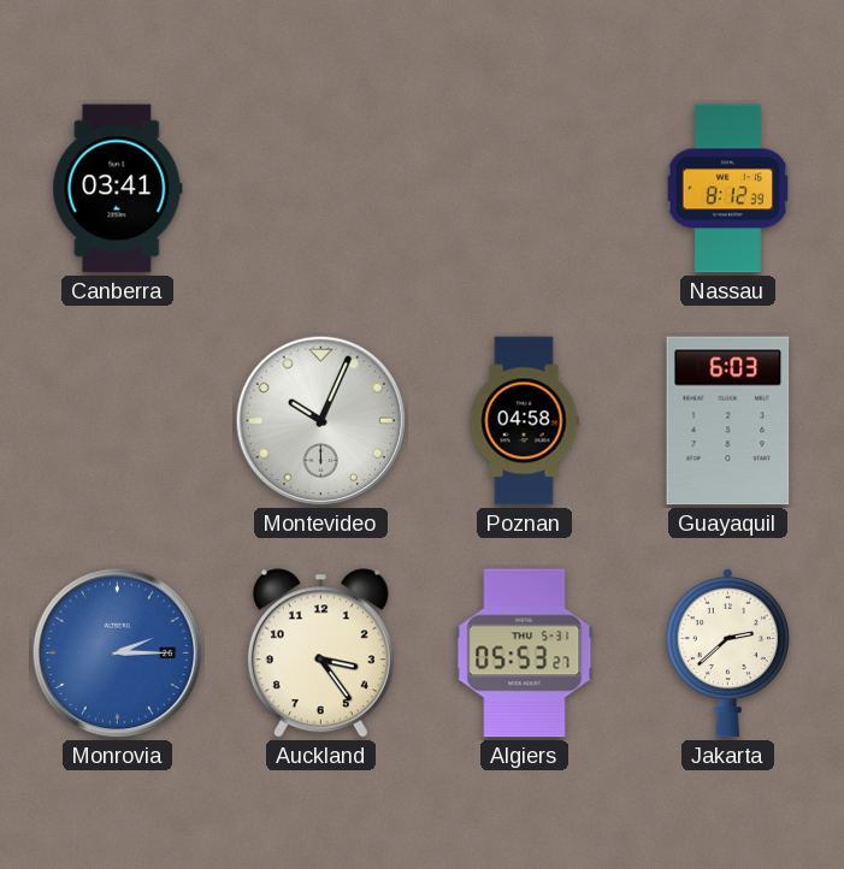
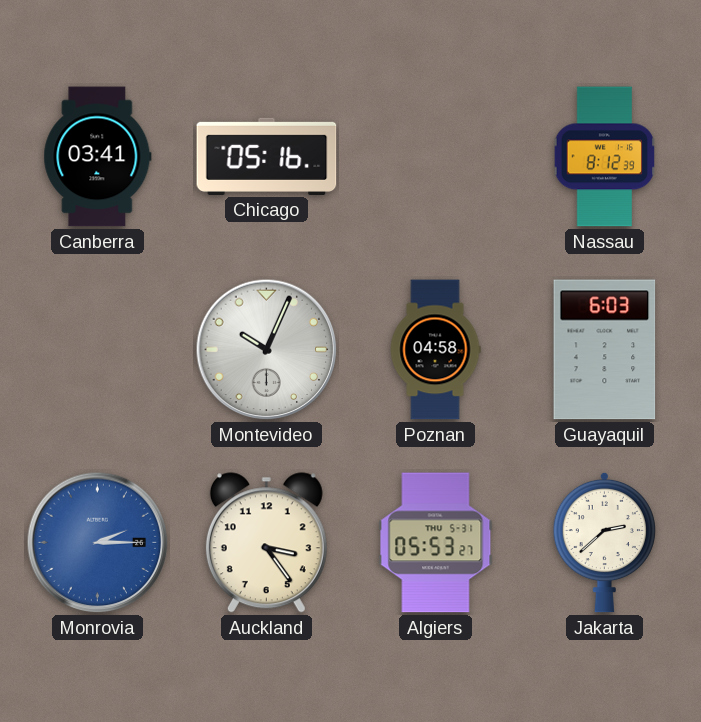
Chicago: none -> 05:16
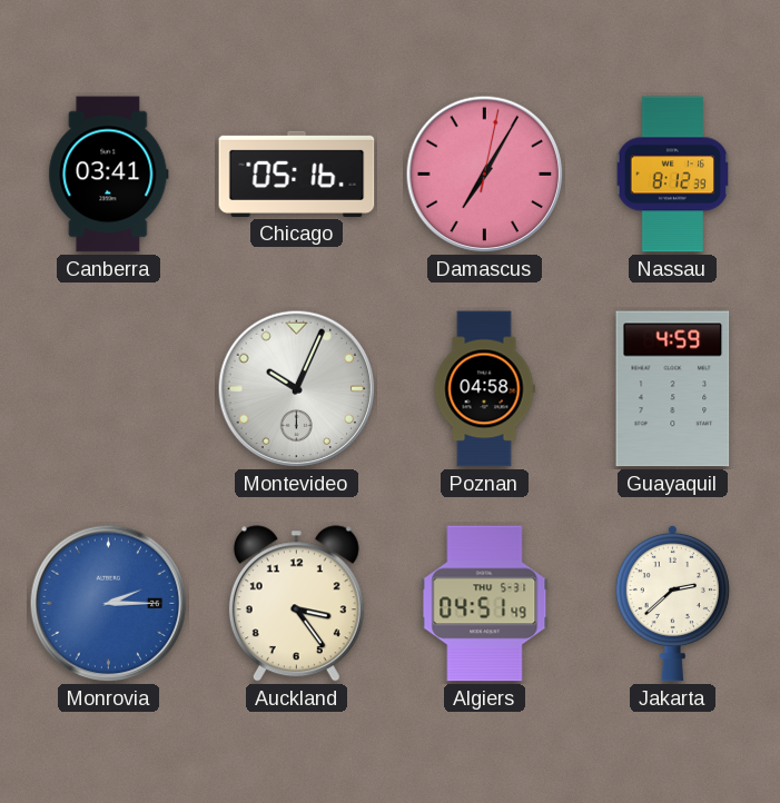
Damascus: none -> 7:05
Guayaquil: 6:03 -> 4:59
Algiers: 05:53 -> 04:51
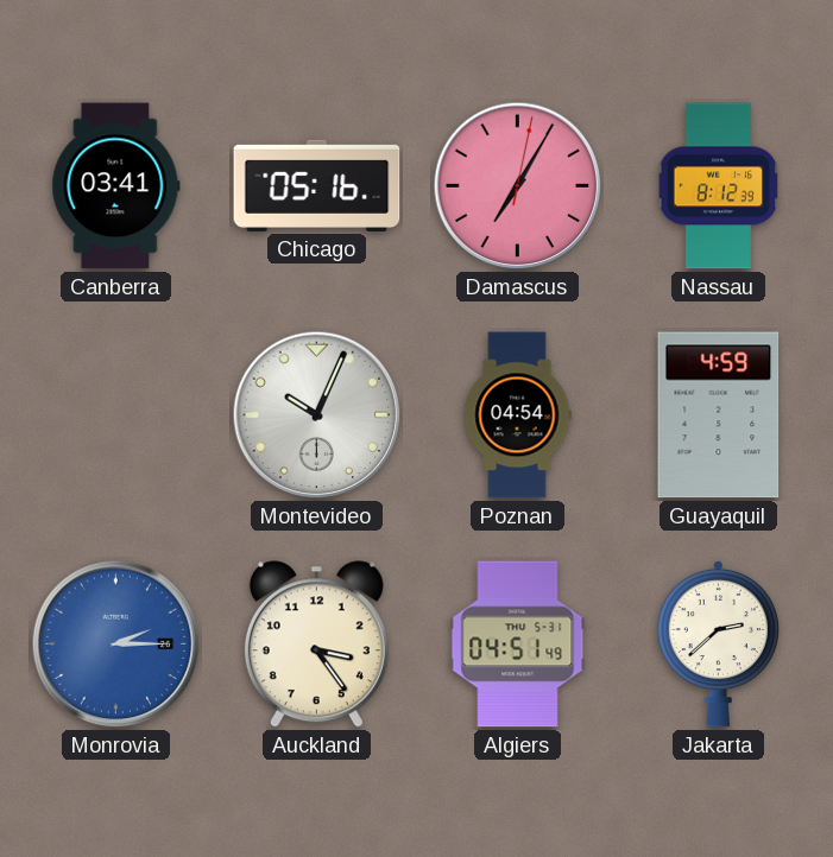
Poznan: 04:58 -> 04:54
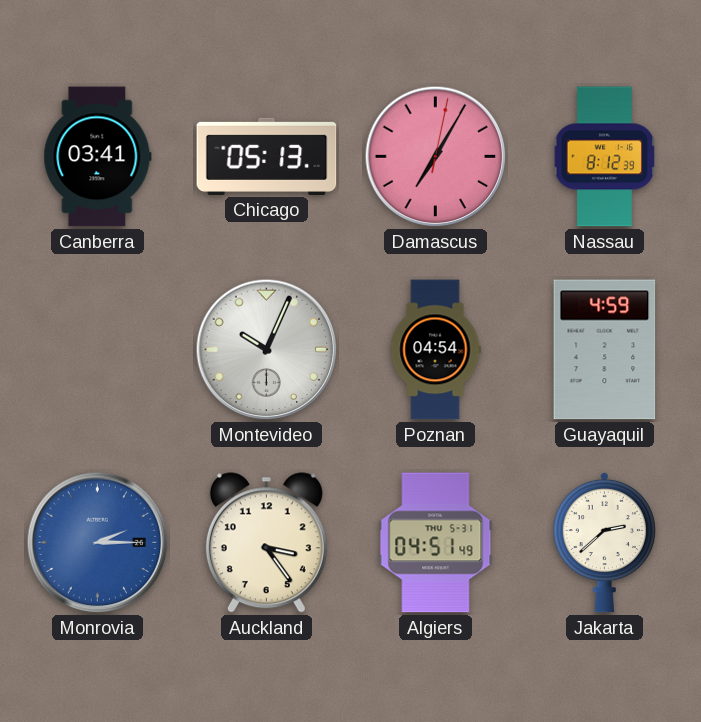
Chicago: 05:16 -> 05:13
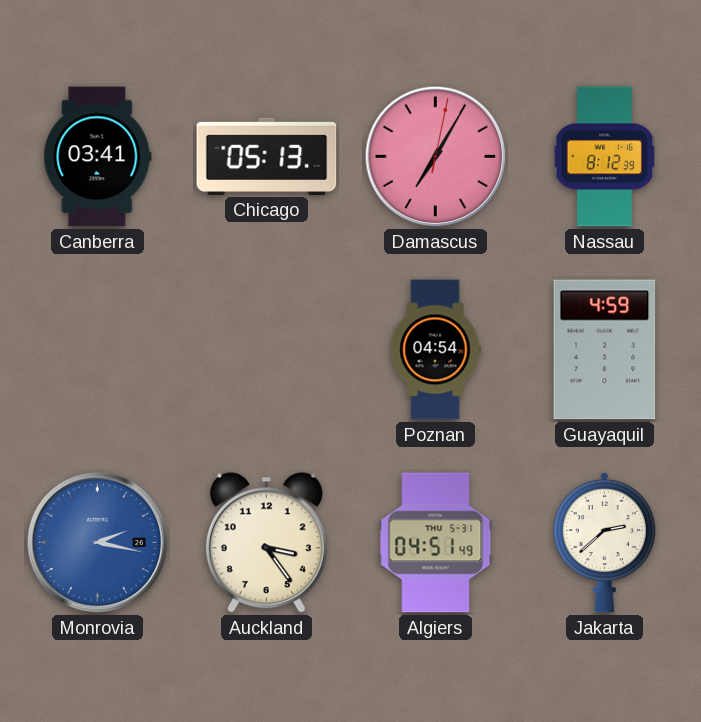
Montevideo: 10:04 -> none
Monrovia: 2:15 -> 2:17
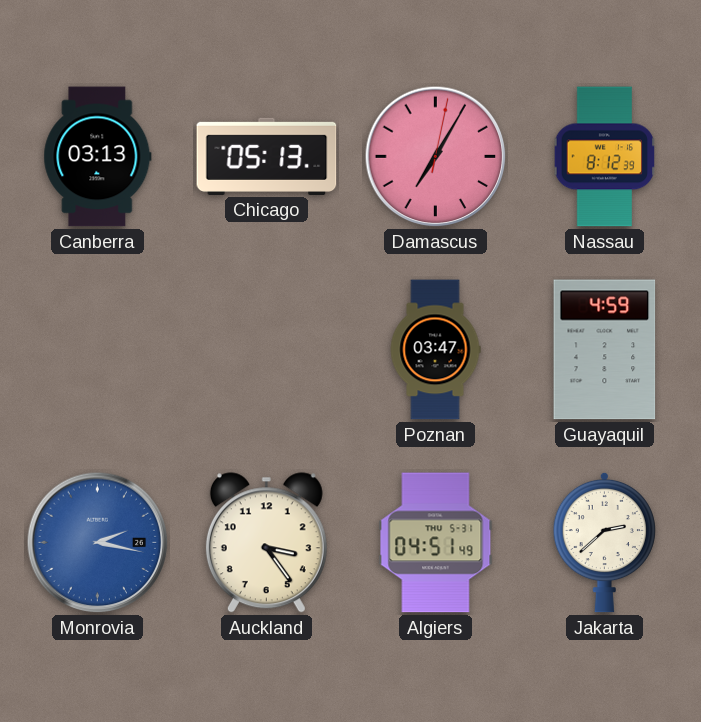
Canberra: 03:41 -> 03:13
Poznan: 04:54 -> 03:47
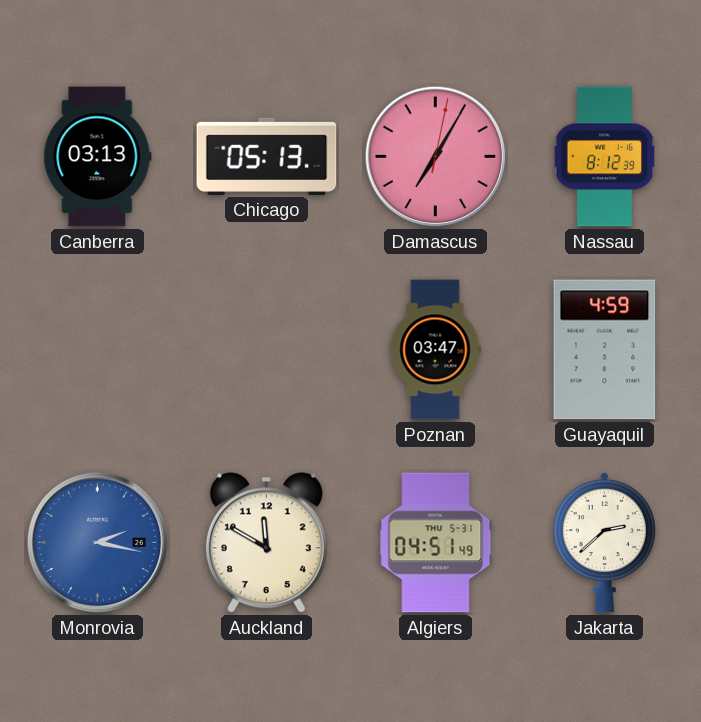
Auckland: 3:24 -> 11:50
